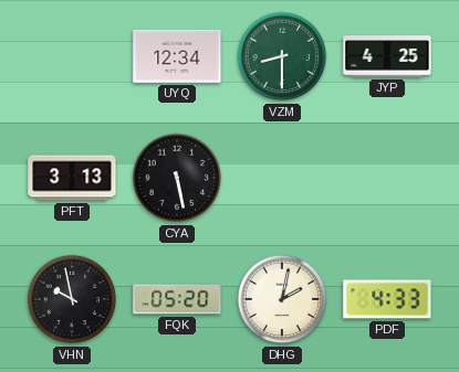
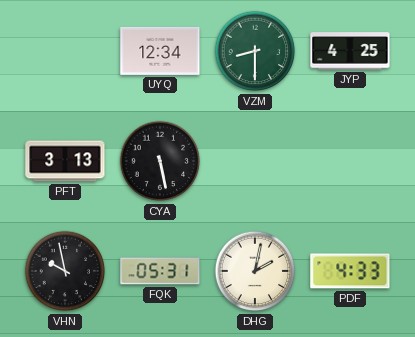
FQK: 05:20 -> 05:31
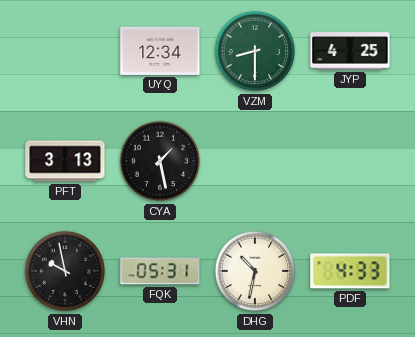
CYA: 5:28 -> 1:28
DHG: 2:02 -> 10:32
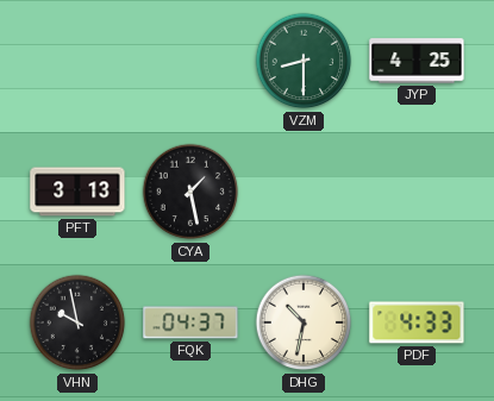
UYQ: 12:34 -> none
FQK: 05:31 -> 04:37
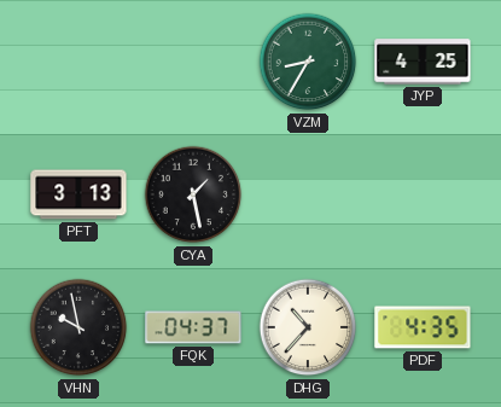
VZM: 8:30 -> 8:35
DHG: 10:32 -> 10:37
PDF: 4:33 -> 4:35
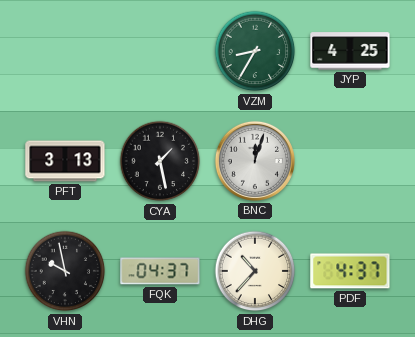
BNC: none -> 12:03
PDF: 4:35 -> 4:37
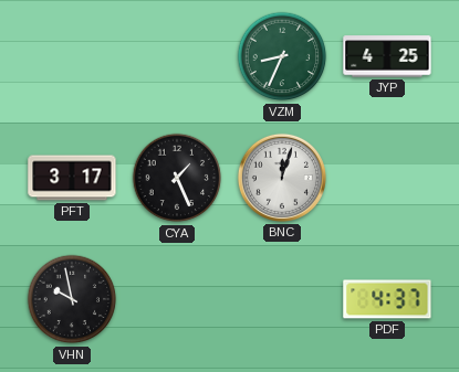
VZM: 8:35 -> 8:34
PFT: 3:13 -> 3:17
CYA: 1:28 -> 1:26
FQK: 04:37 -> none
DHG: 10:37 -> none
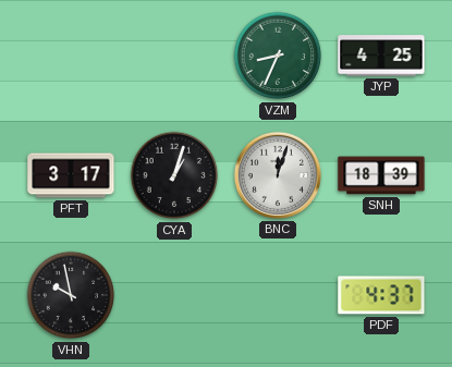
CYA: 1:26 -> 1:03
SNH: none -> 18:39
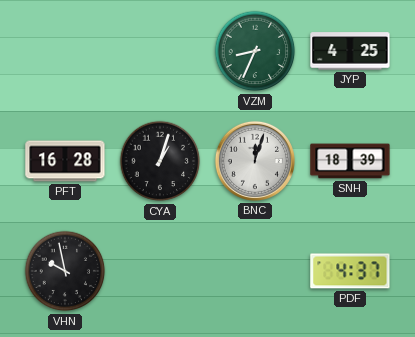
PFT: 3:17 -> 16:28
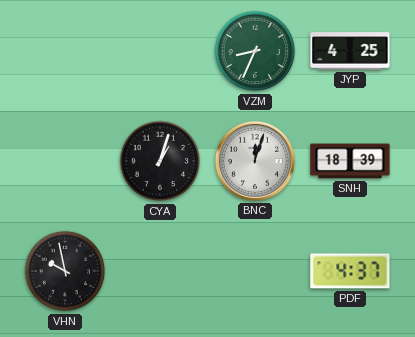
PFT: 16:28 -> none
